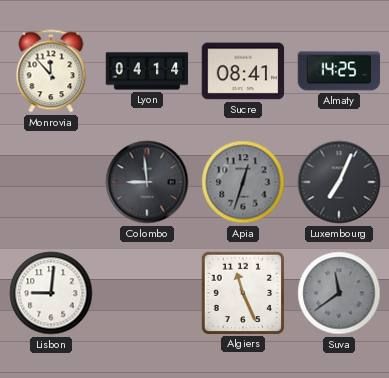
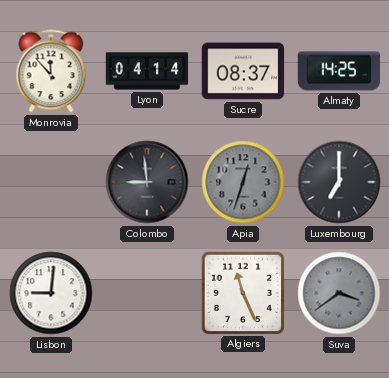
Sucre: 08:41 -> 08:37
Luxembourg: 7:04 -> 7:00
Suva: 11:39 -> 3:39
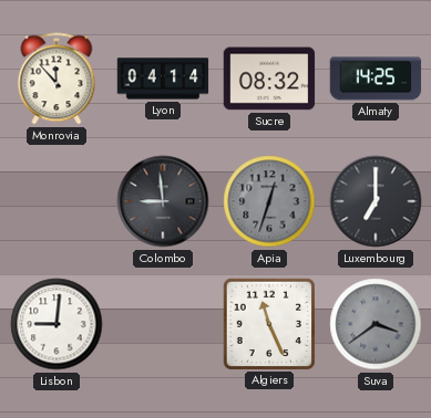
Sucre: 08:37 -> 08:32
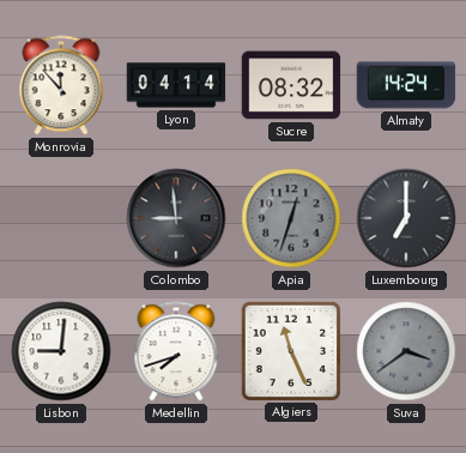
Almaty: 14:25 -> 14:24
Medellin: none -> 7:42
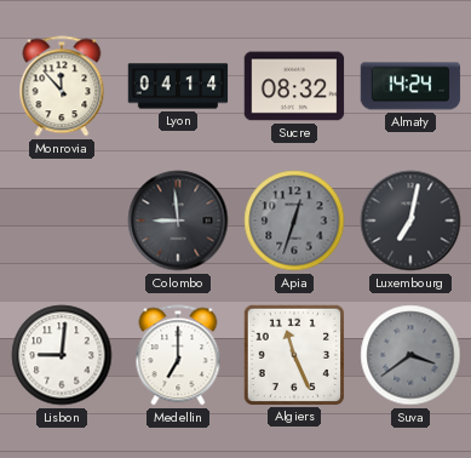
Luxembourg: 7:00 -> 7:02
Medellin: 7:42 -> 7:00
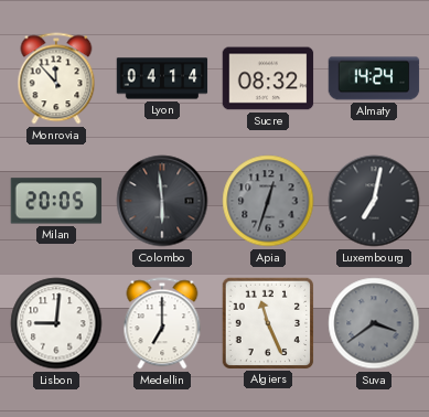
Milan: none -> 20:05
Colombo: 8:59 -> 5:59
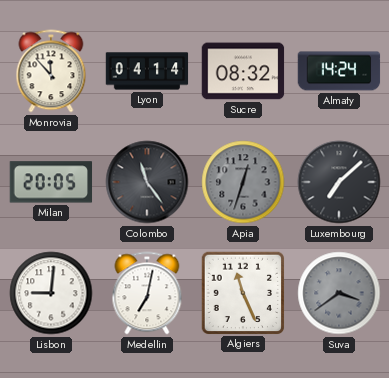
Colombo: 5:59 -> 11:24
Luxembourg: 7:02 -> 7:08
Medellin: 7:00 -> 7:02
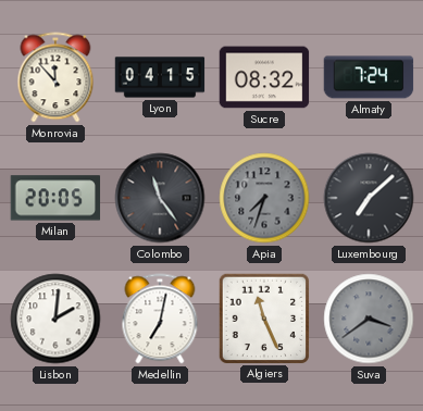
Lyon: 04:14 -> 04:15
Almaty: 14:24 -> 7:24
Apia: 12:33 -> 7:33
Lisbon: 9:01 -> 2:01
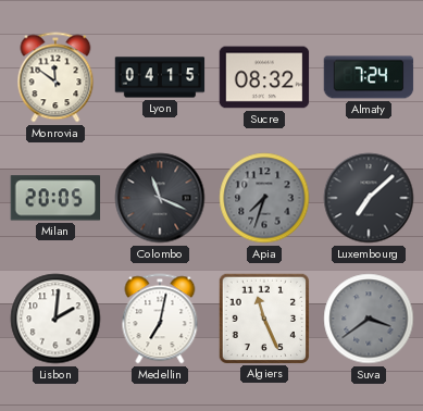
Monrovia: 11:53 -> 11:51
Colombo: 11:24 -> 11:19
